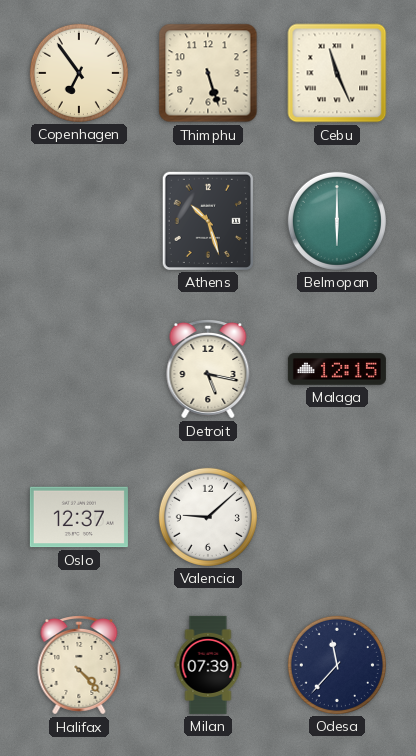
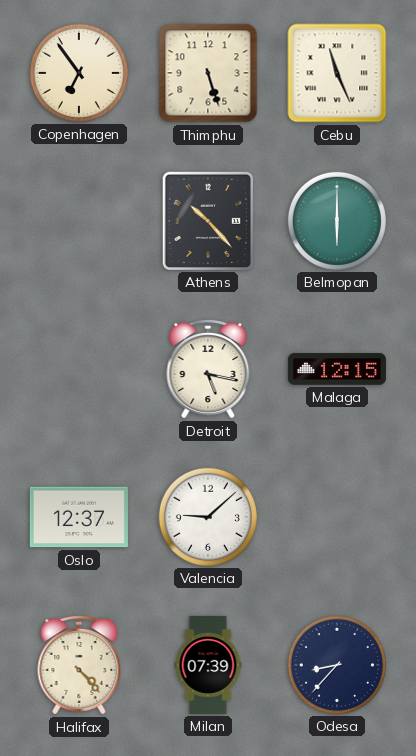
Athens: 10:27 -> 10:23
Odesa: 11:37 -> 8:37
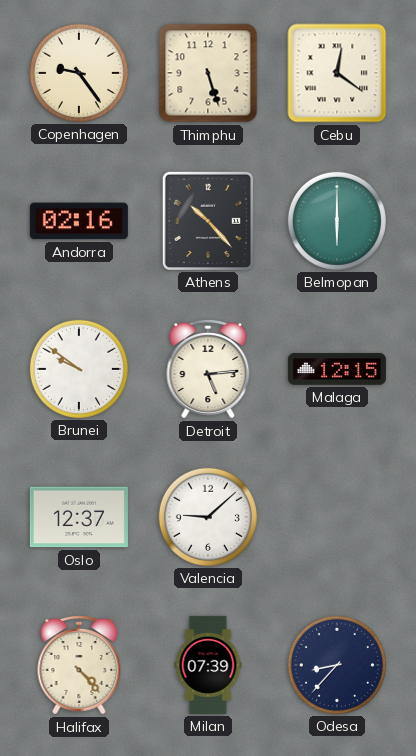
Copenhagen: 6:54 -> 9:24
Cebu: 11:26 -> 12:21
Andorra: none -> 02:16
Brunei: none -> 9:51
Detroit: 5:17 -> 5:14
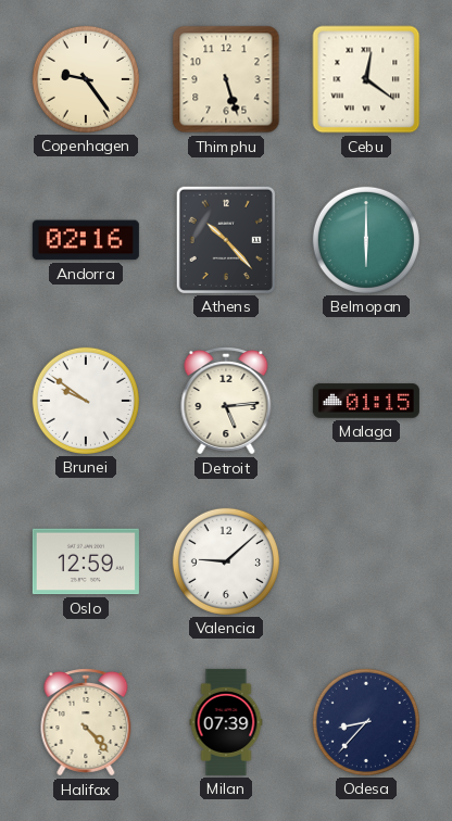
Malaga: 12:15 -> 01:15
Oslo: 12:37 -> 12:59
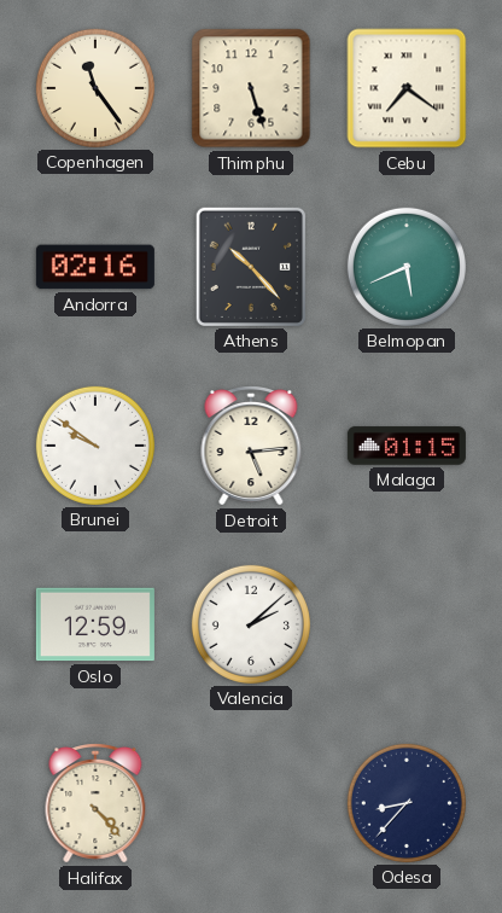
Copenhagen: 9:24 -> 11:24
Cebu: 12:21 -> 7:21
Belmopan: 6:00 -> 5:41
Valencia: 9:08 -> 2:08
Milan: 07:39 -> none
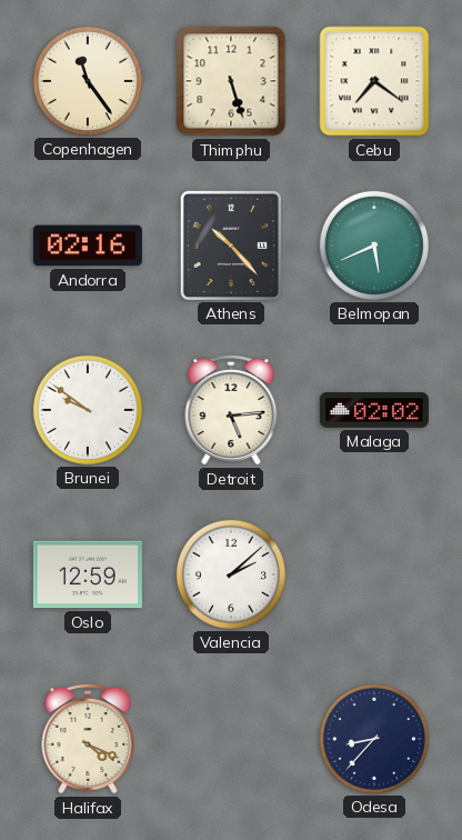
Malaga: 01:15 -> 02:02
Halifax: 4:23 -> 4:19
